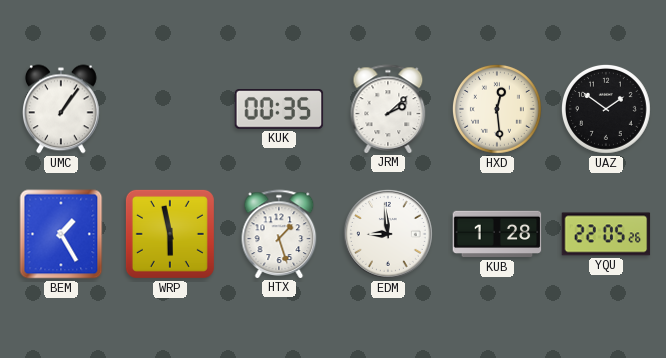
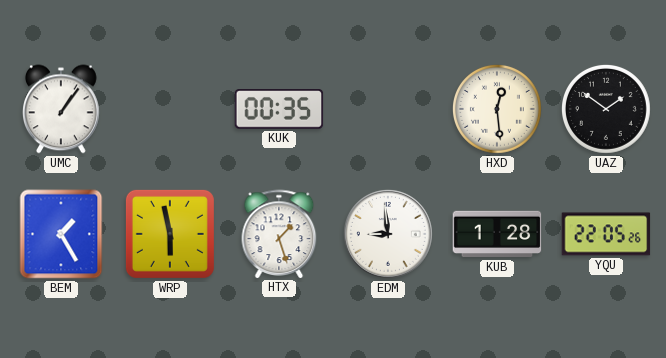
JRM: 2:08 -> none
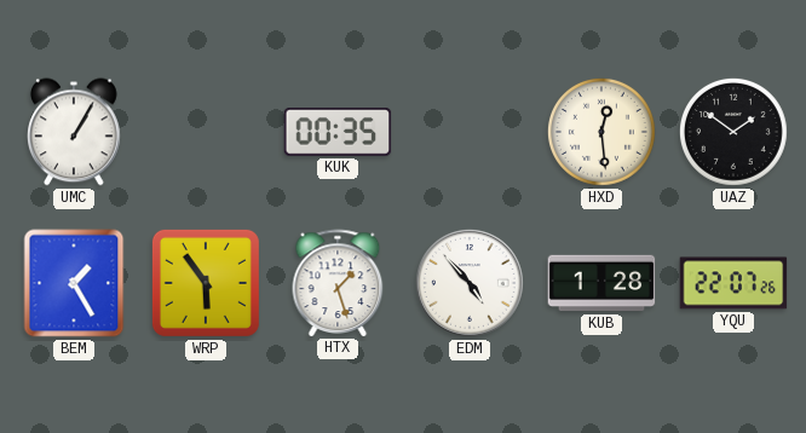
UMC: 1:06 -> 1:05
WRP: 5:58 -> 5:54
EDM: 8:59 -> 4:53
YQU: 22:05 -> 22:07
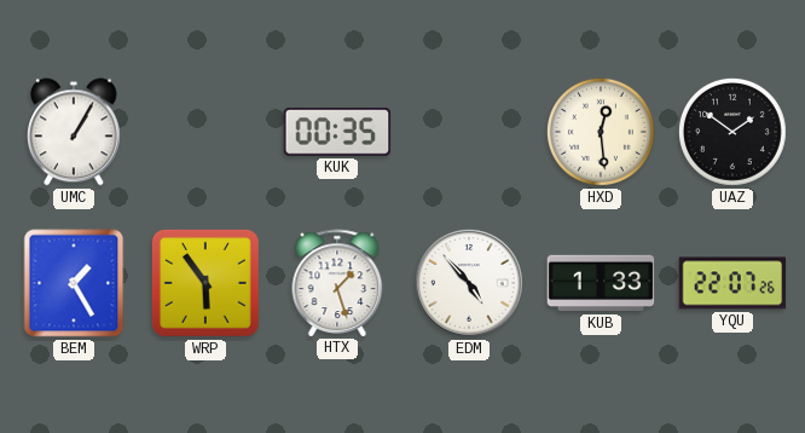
KUB: 1:28 -> 1:33
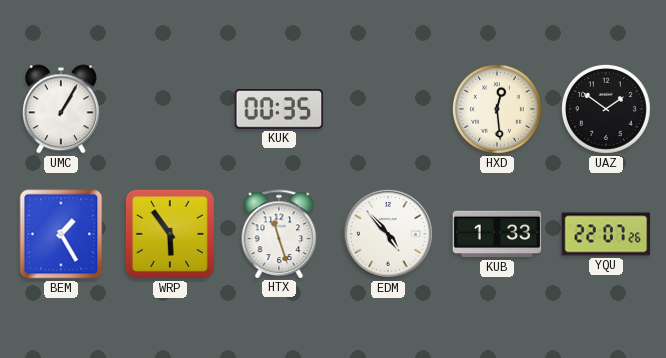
HTX: 1:27 -> 11:27
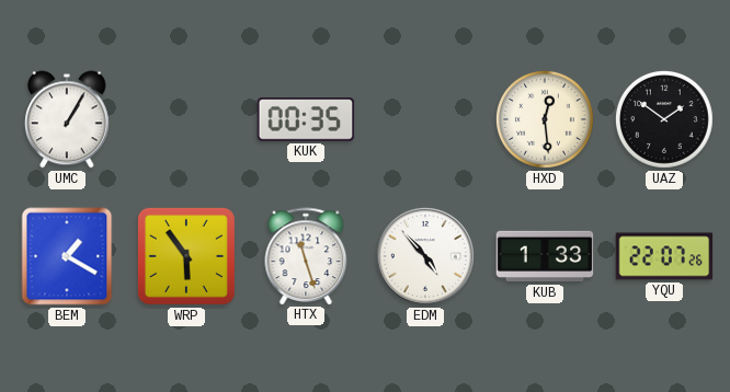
BEM: 1:25 -> 1:20
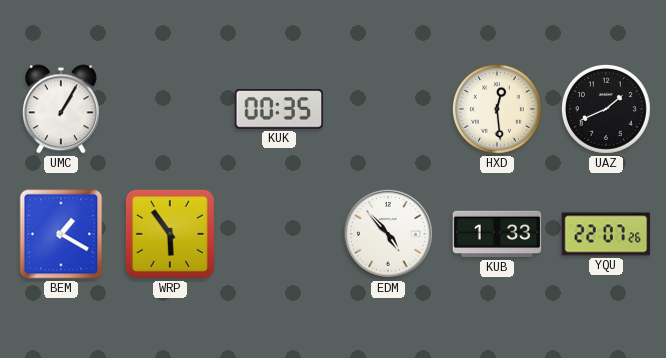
UAZ: 1:51 -> 1:41
HTX: 11:27 -> none
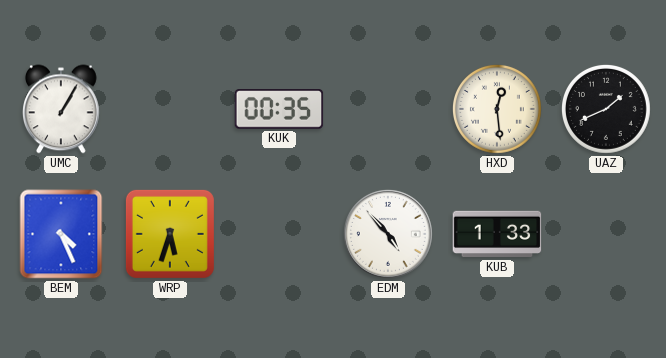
BEM: 1:20 -> 4:26
WRP: 5:54 -> 5:33
YQU: 22:07 -> none
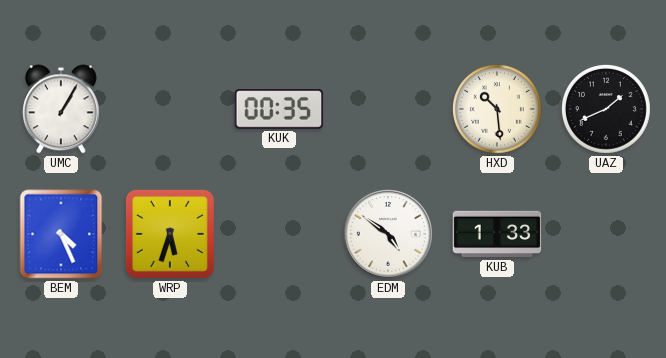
HXD: 12:29 -> 10:29
EDM: 4:53 -> 4:51
